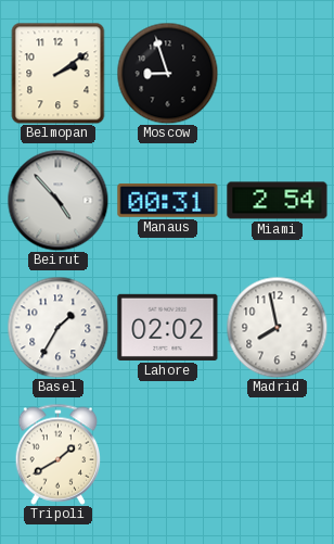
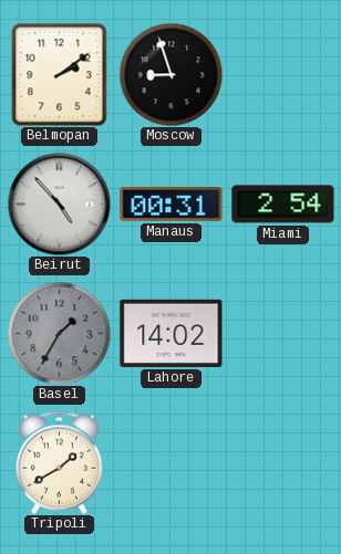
Basel dial: white -> grey
Lahore: 02:02 -> 14:02
Madrid: 7:58 -> none
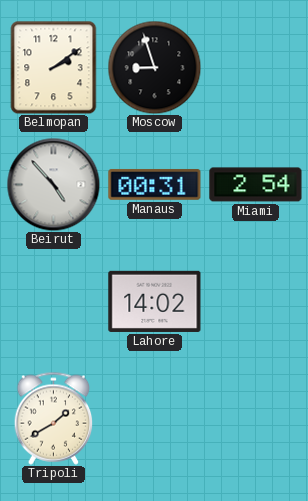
Basel: 1:35 -> none
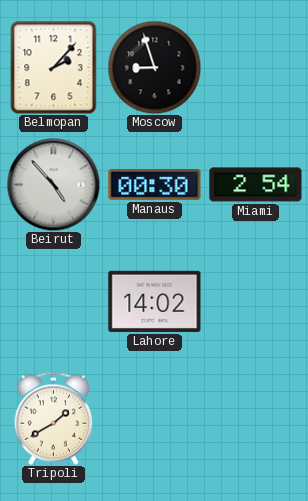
Belmopan: 2:09 -> 2:07
Manaus: 00:31 -> 00:30
